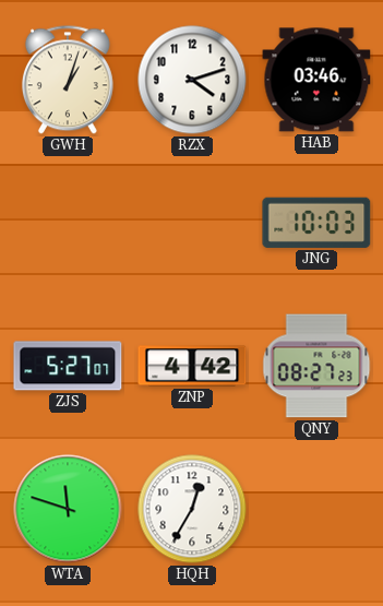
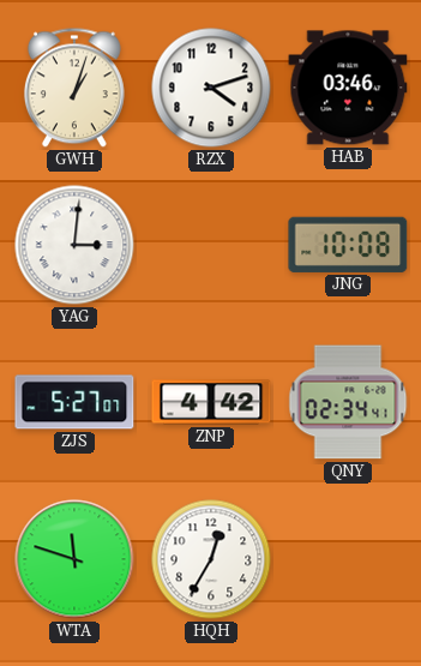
YAG: none -> 3:01
JNG: 10:03 -> 10:08
QNY: 08:27 -> 02:34
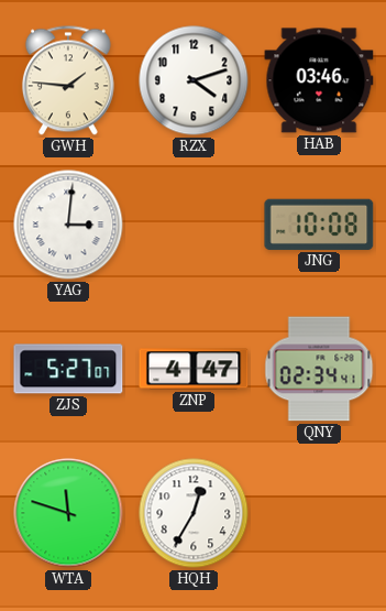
GWH: 1:03 -> 1:46
ZNP: 4:42 -> 4:47
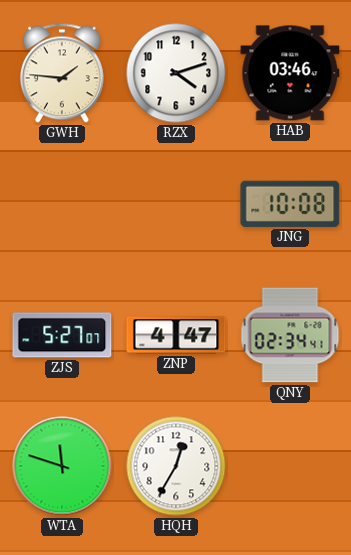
YAG: 3:01 -> none
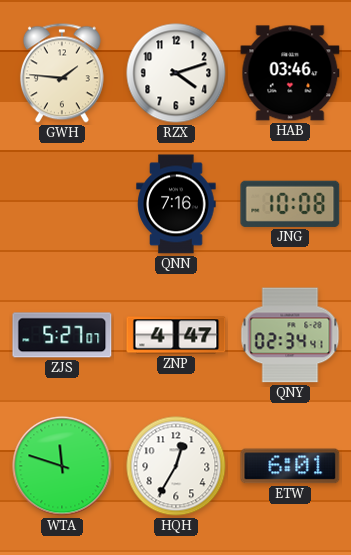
QNN: none -> 7:16
ETW: none -> 6:01
